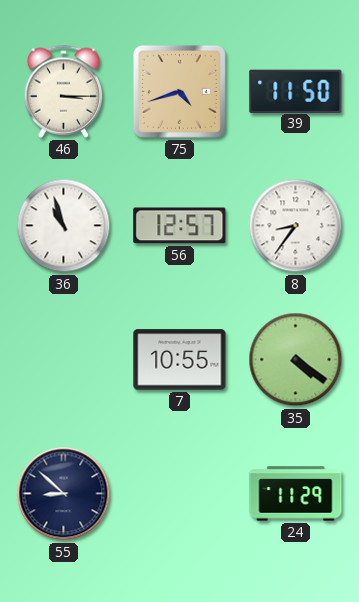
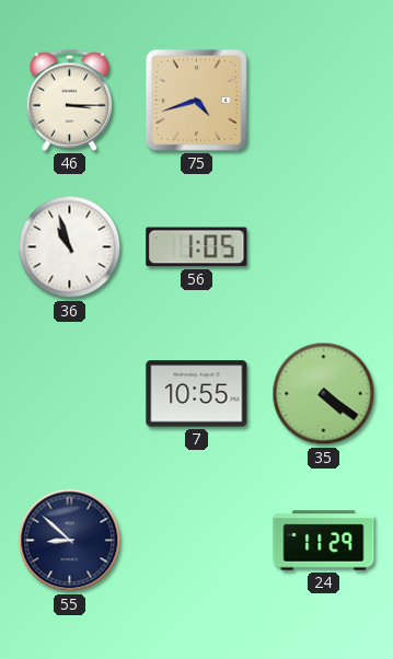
39: 11:50 -> none
56: 12:57 -> 1:05
8: 8:36 -> none
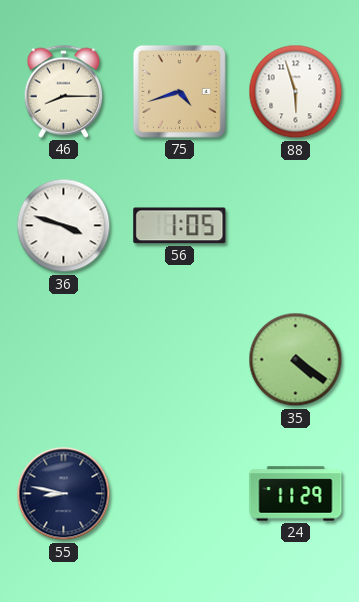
46: 3:15 -> 8:15
88: none -> 5:57
36: 10:57 -> 3:48
7: 10:55 -> none
55: 8:52 -> 8:47
